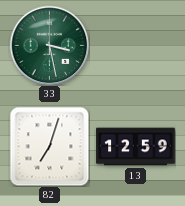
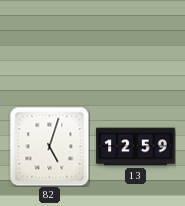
33: 3:28 -> none
82: 7:03 -> 5:03
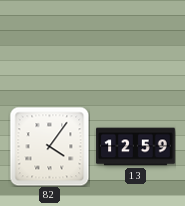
82: 5:03 -> 4:06
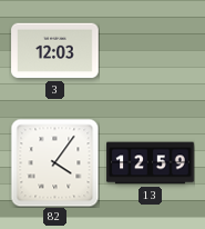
3: none -> 12:03
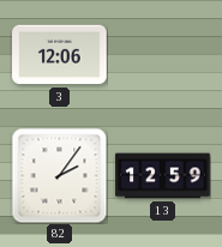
3: 12:03 -> 12:06
82: 4:06 -> 2:06
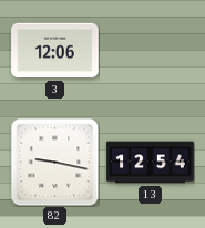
82: 2:06 -> 9:17
13: 12:59 -> 12:54
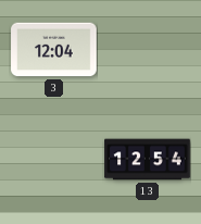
3: 12:06 -> 12:04
82: 9:17 -> none
